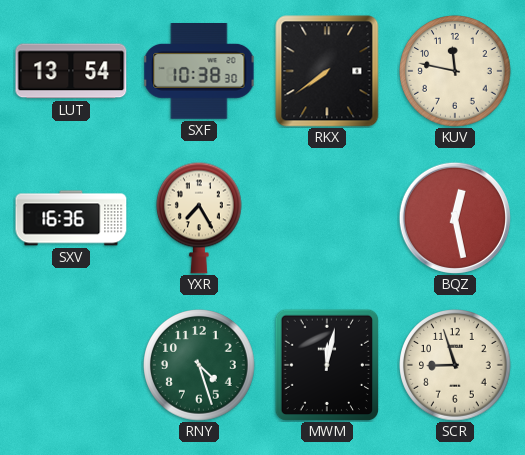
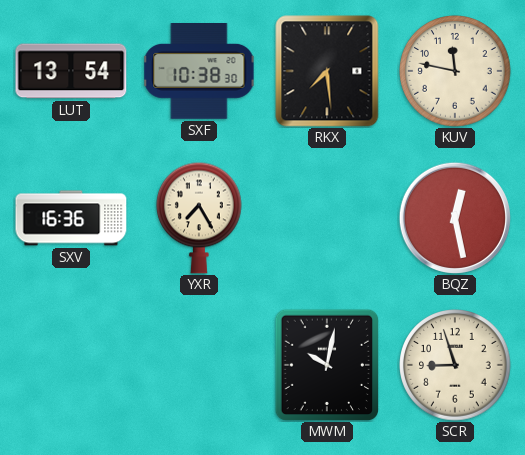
RKX: 7:39 -> 7:29
RNY: 4:27 -> none
MWM: 12:02 -> 10:02
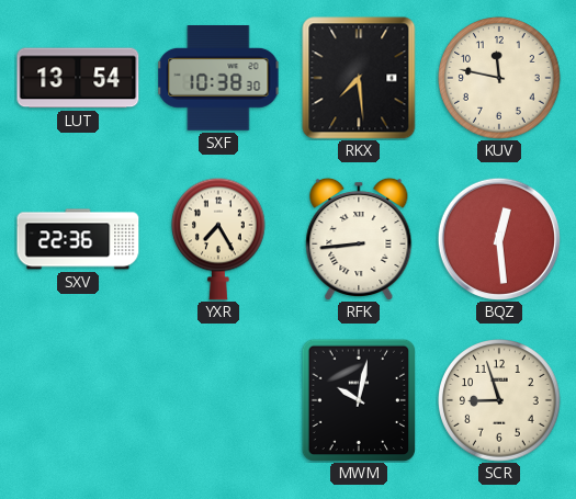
SXV: 16:36 -> 22:36
RFK: none -> 8:44
BQZ: 12:28 -> 12:29
